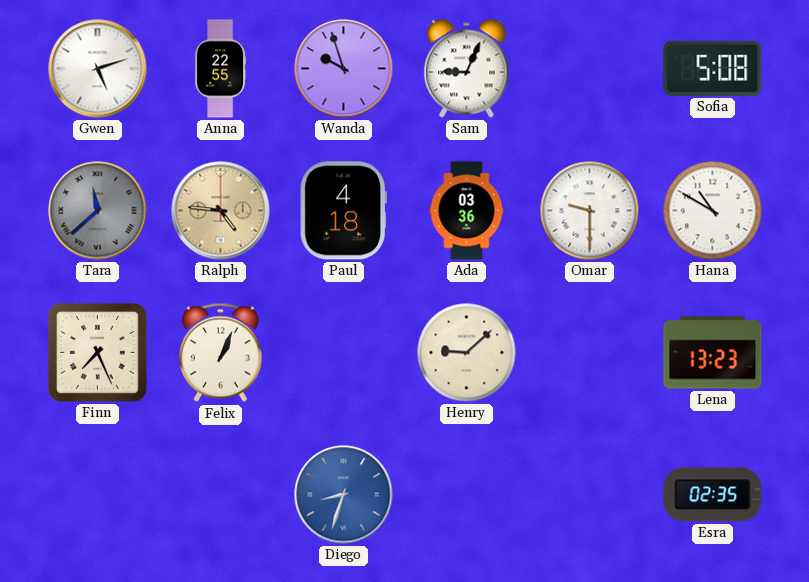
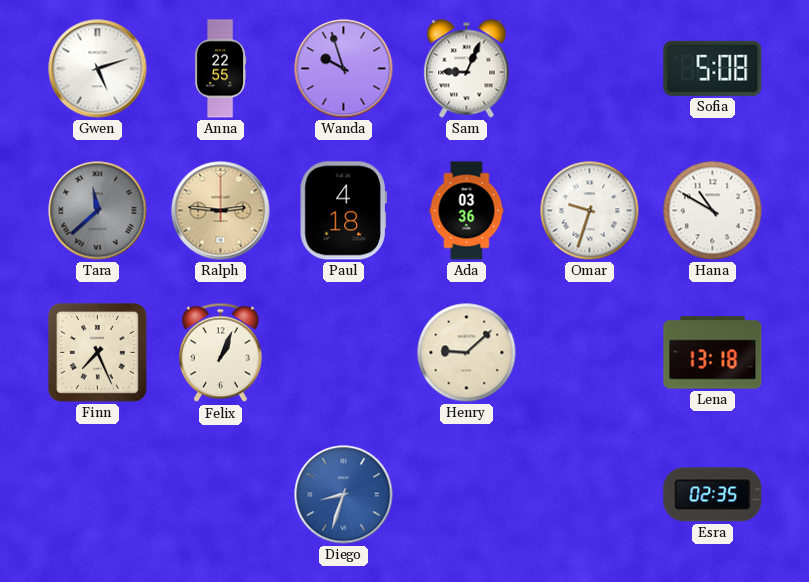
Ralph: 4:46 -> 2:46
Omar: 9:30 -> 9:33
Lena: 13:23 -> 13:18
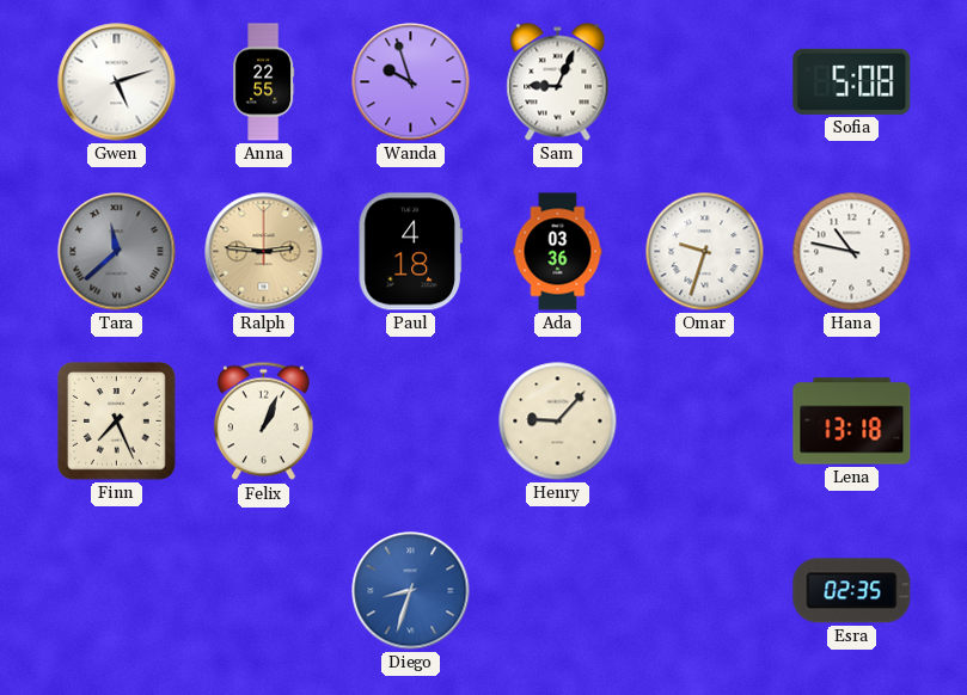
Hana: 10:50 -> 10:47
Henry: 9:08 -> 9:07
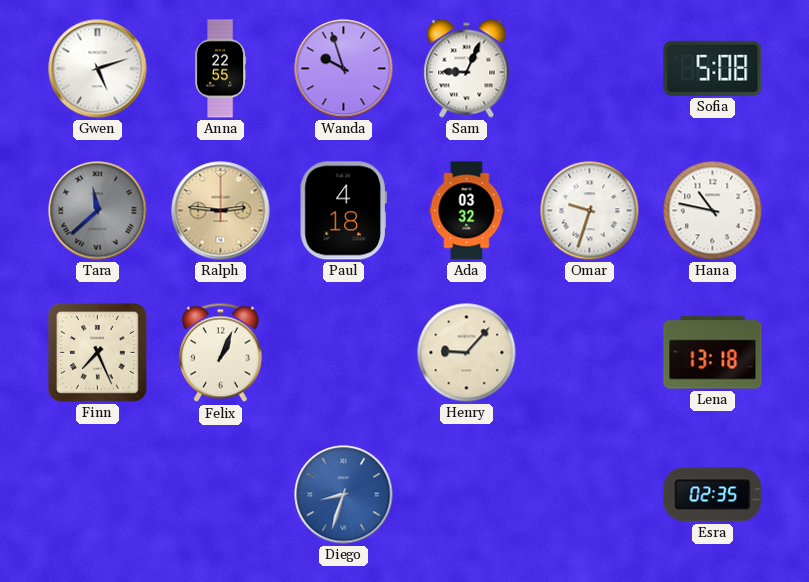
Ada: 03:36 -> 03:32
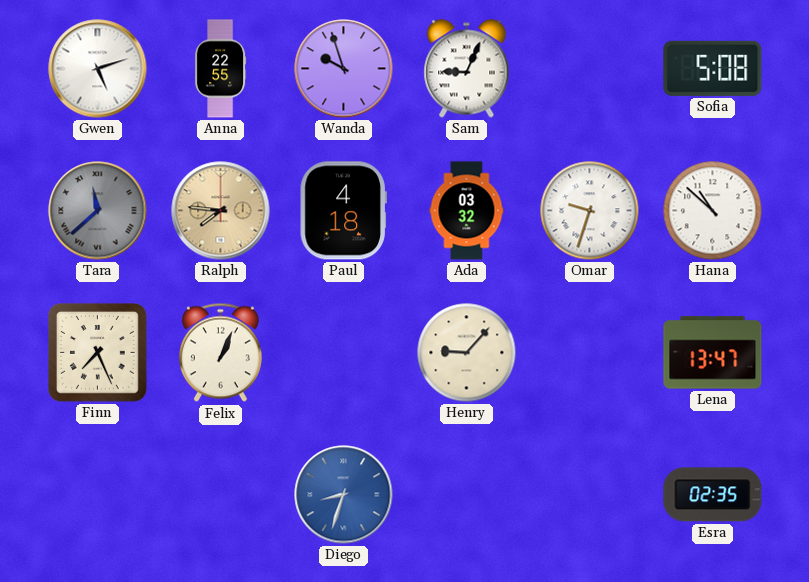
Ralph: 2:46 -> 7:46
Hana: 10:47 -> 10:52
Lena: 13:18 -> 13:47
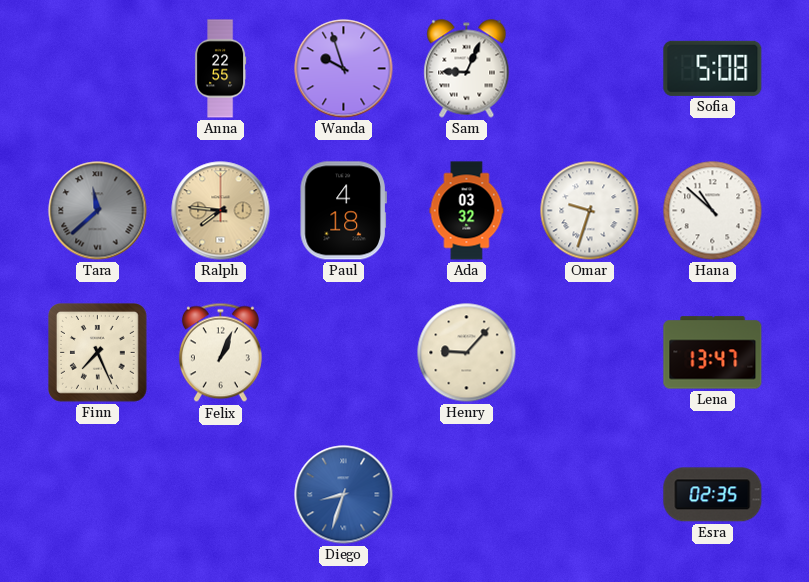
Gwen: 5:12 -> none
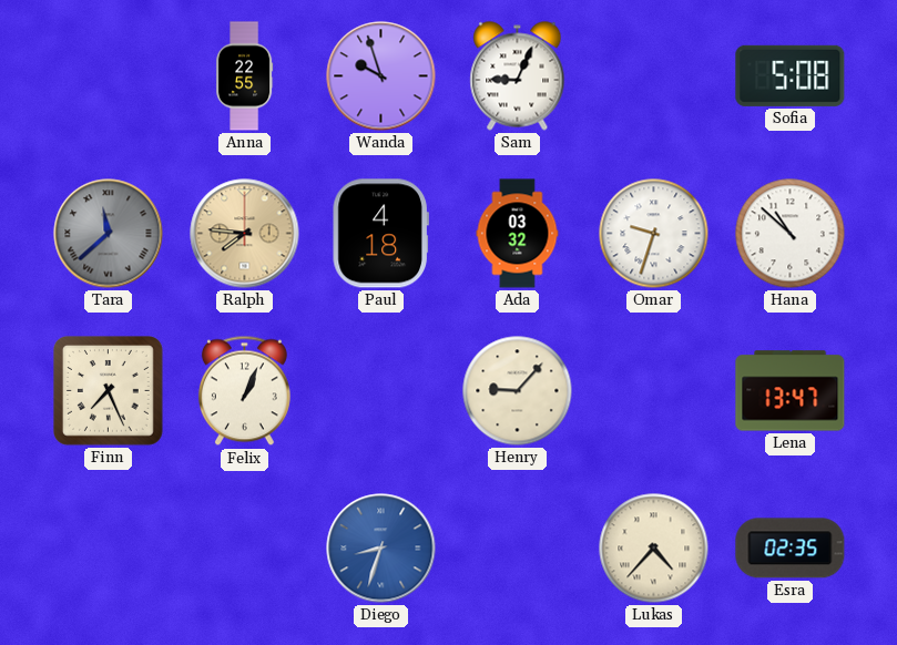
Lukas: none -> 4:37
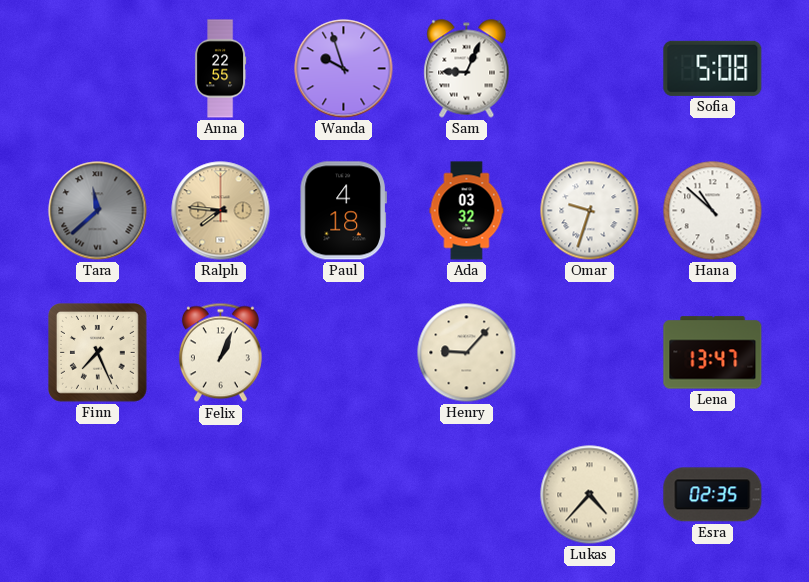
Diego: 8:33 -> none
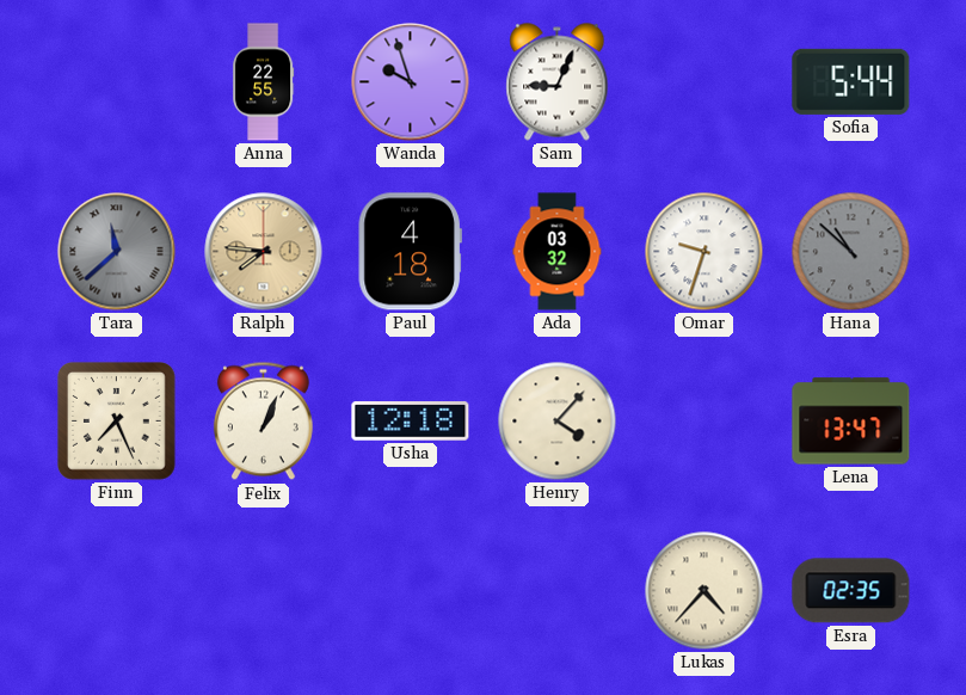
Sofia: 5:08 -> 5:44
Hana dial: white -> grey
Usha: none -> 12:18
Henry: 9:07 -> 4:07
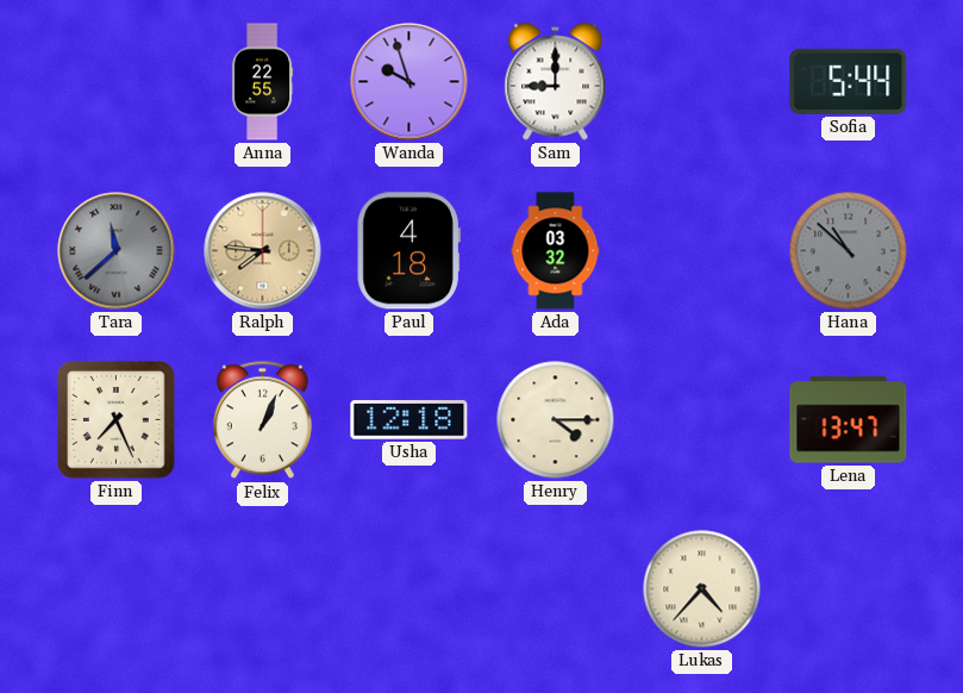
Sam: 9:04 -> 9:00
Omar: 9:33 -> none
Henry: 4:07 -> 4:15
Esra: 02:35 -> none
